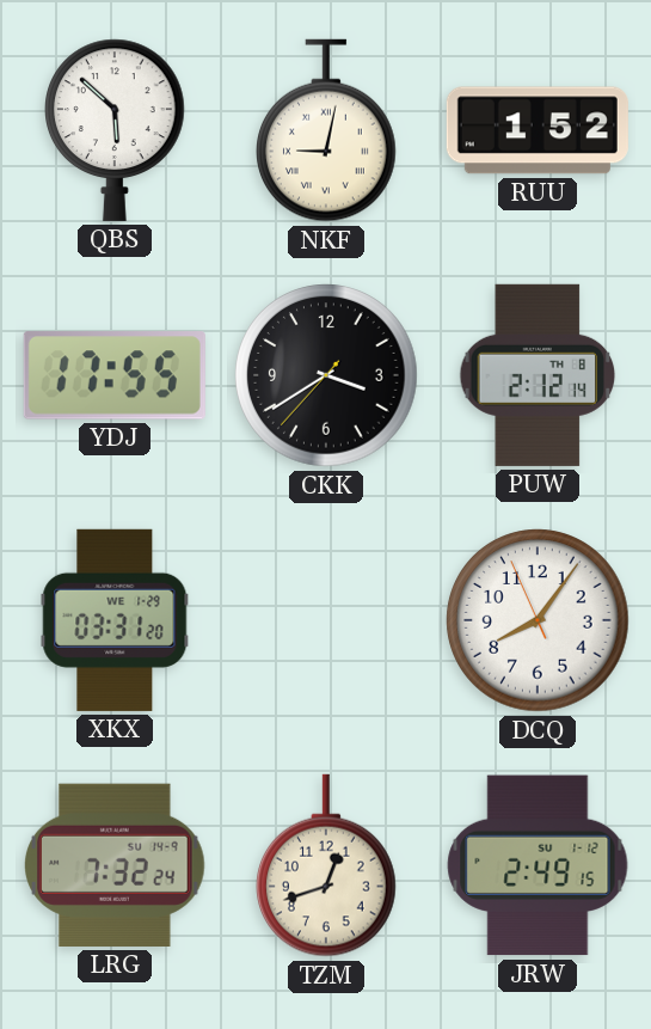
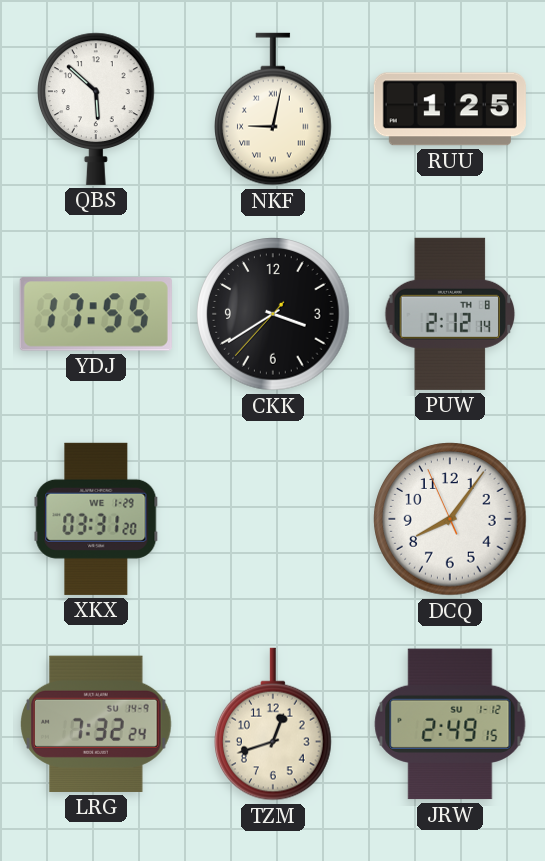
RUU: 1:52 -> 1:25
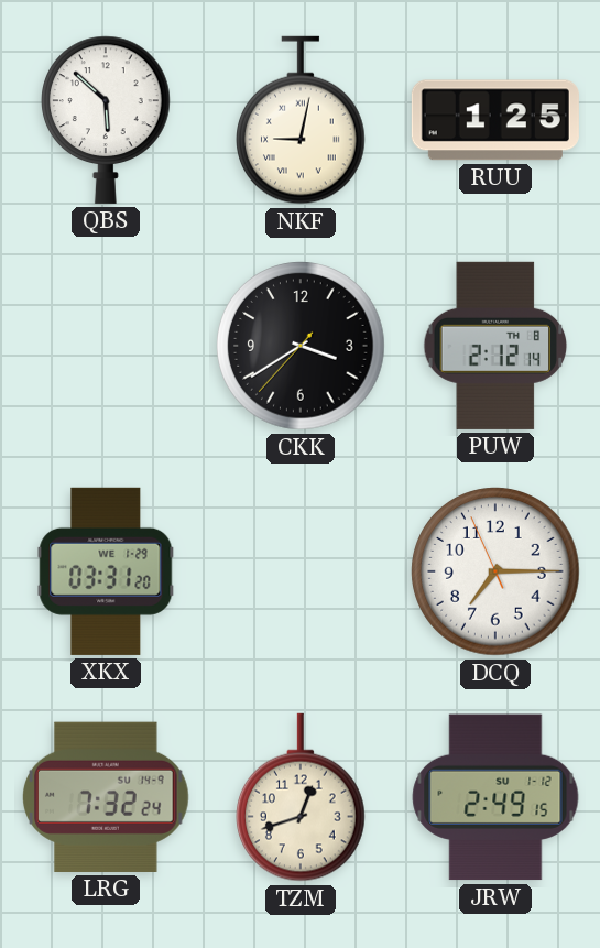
YDJ: 17:55 -> none
DCQ: 8:05 -> 7:14
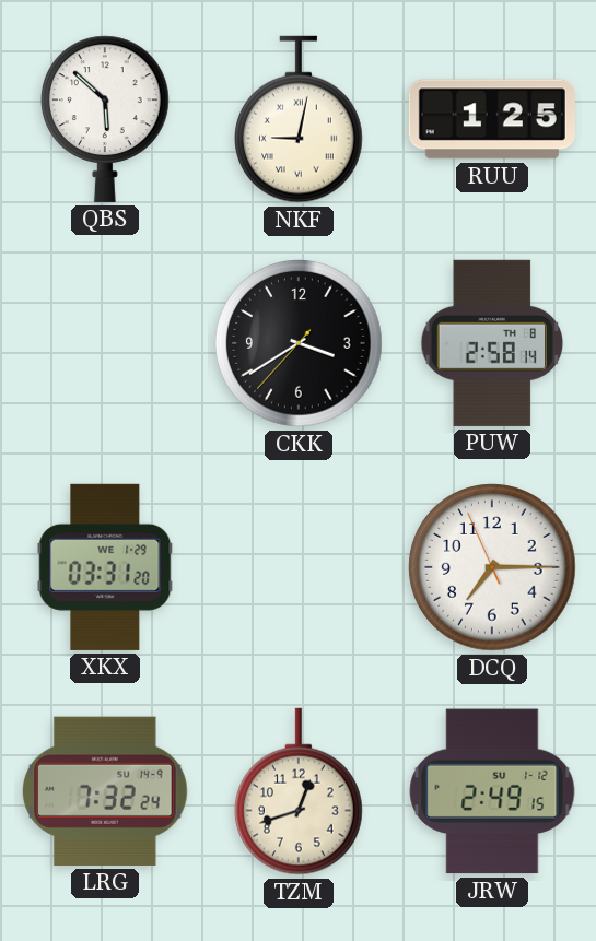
PUW: 2:12 -> 2:58
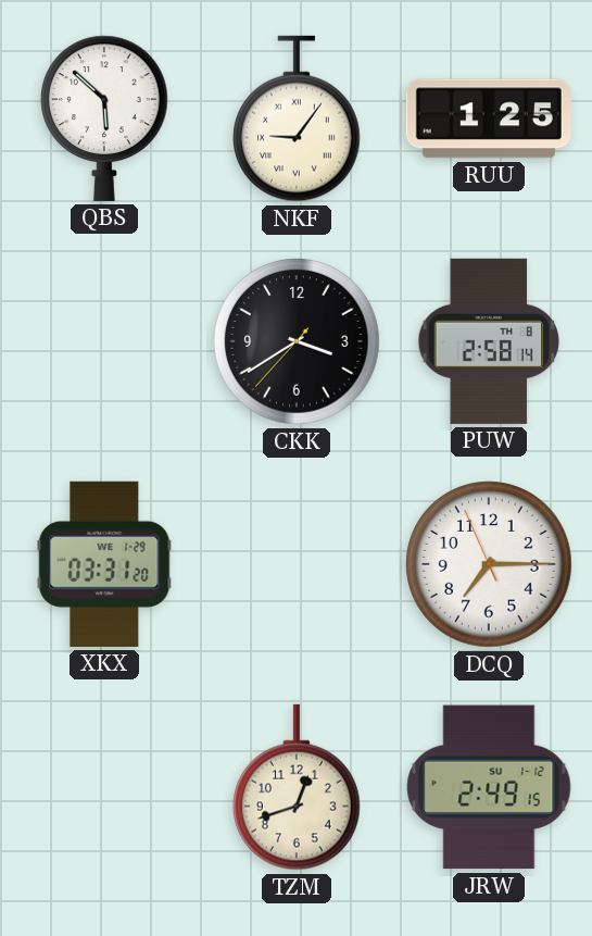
NKF: 9:02 -> 9:06
LRG: 7:32 -> none
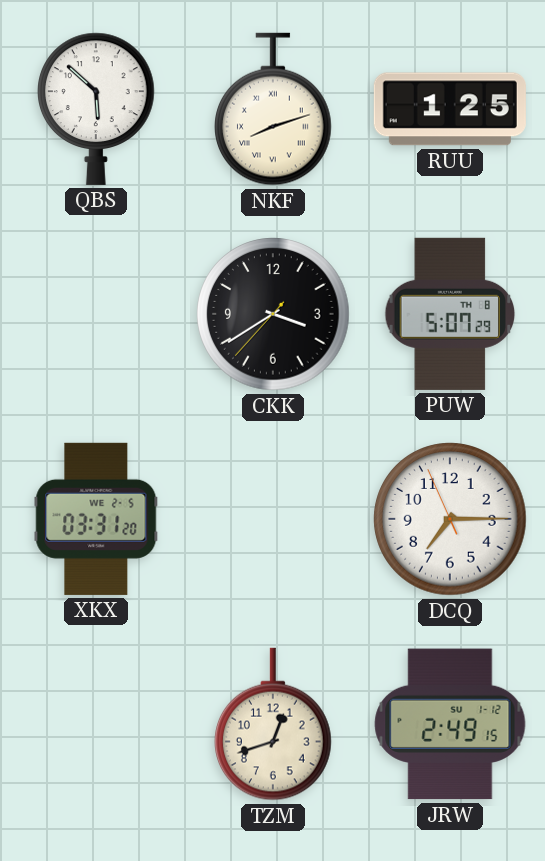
NKF: 9:06 -> 8:12
PUW: 2:58 -> 5:07
XKX date: WE 1-29 -> WE 2-5
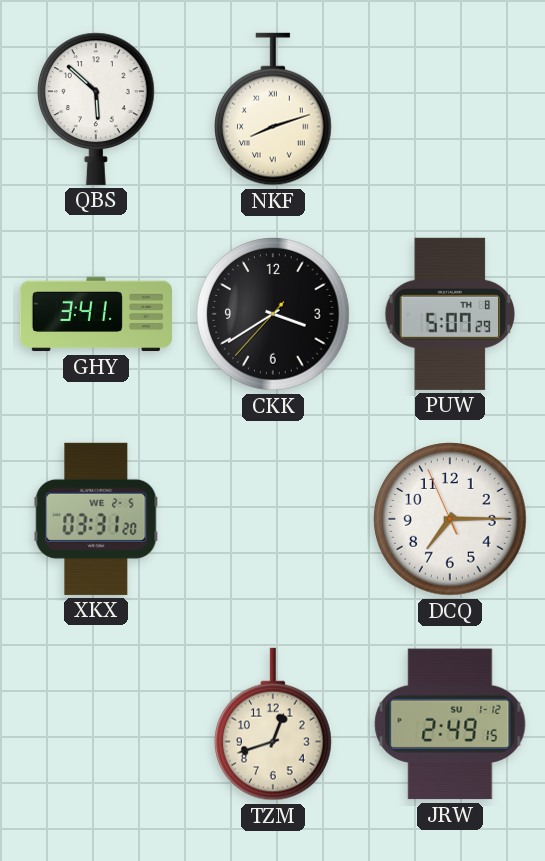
RUU: 1:25 -> none
GHY: none -> 3:41
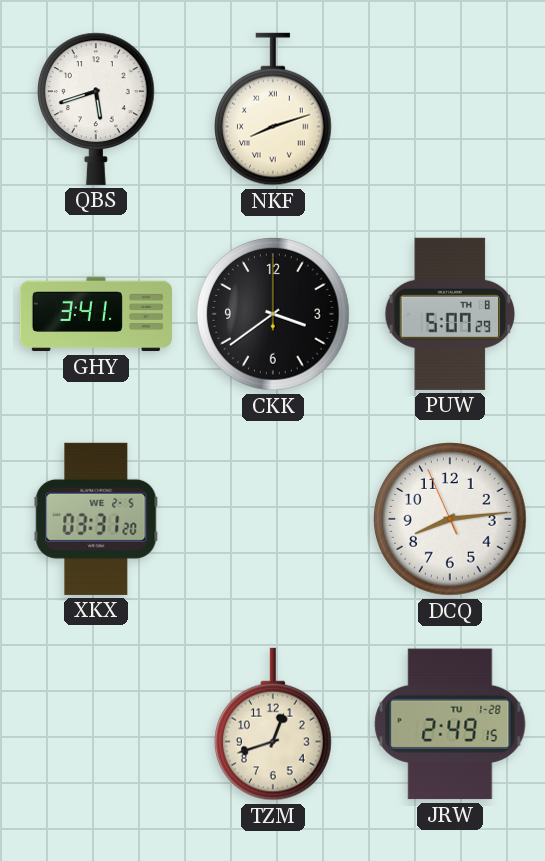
QBS: 5:52 -> 5:42
CKK: 3:39:37 -> 3:39:00
DCQ: 7:14 -> 8:13
JRW date: SU 1-12 -> TU 1-28
